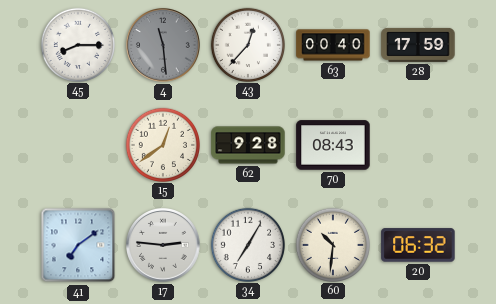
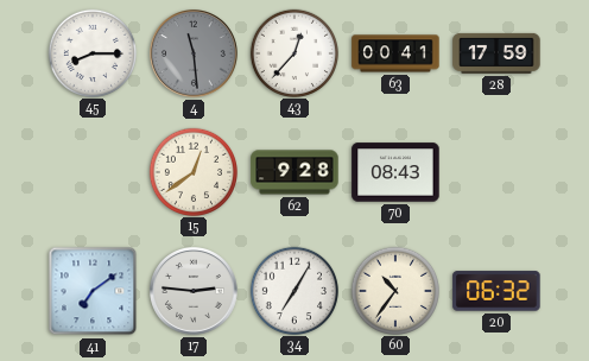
63: 00:40 -> 00:41
60: 10:31 -> 10:36
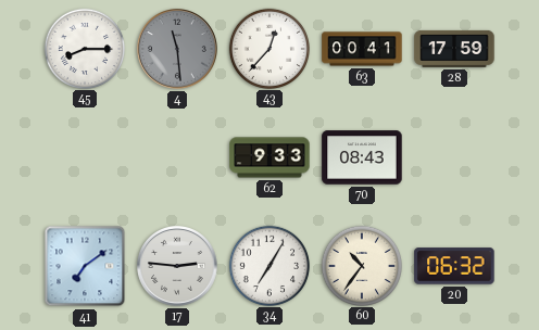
15: 12:39 -> none
62: 9:28 -> 9:33
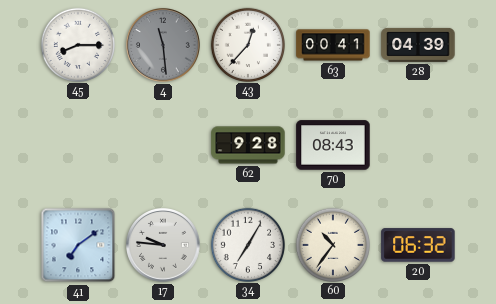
28: 17:59 -> 04:39
62: 9:33 -> 9:28
17: 2:46 -> 9:46
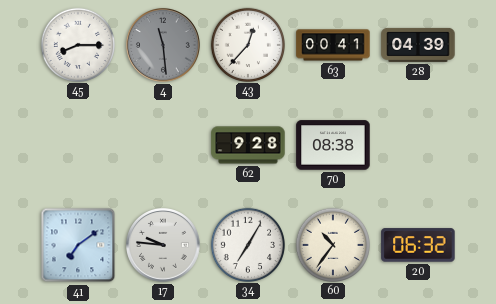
70: 08:43 -> 08:38
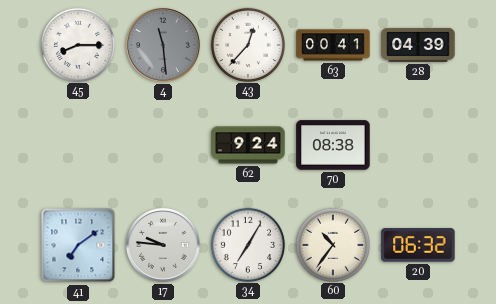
62: 9:28 -> 9:24
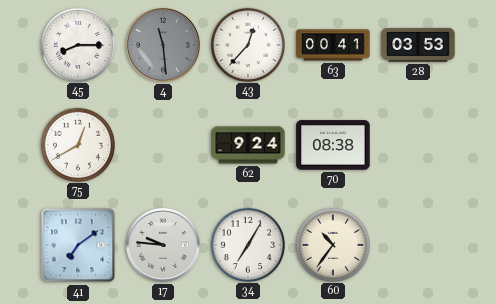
28: 04:39 -> 03:53
75: none -> 12:40
20: 06:32 -> none
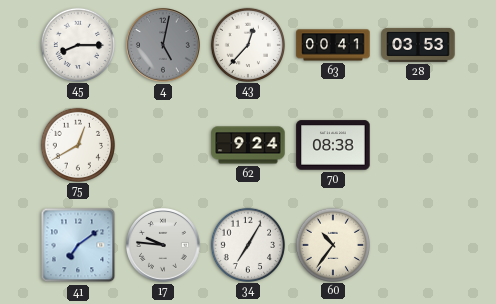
4: 11:29 -> 5:02
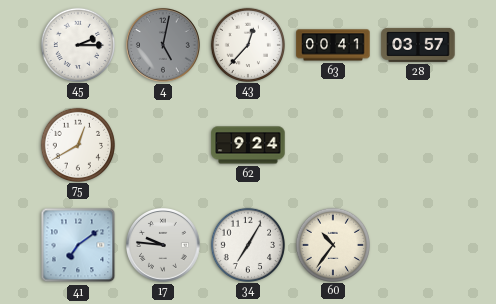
45: 8:15 -> 2:15
28: 03:53 -> 03:57
70: 08:38 -> none
